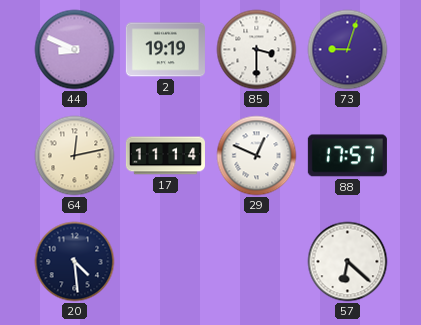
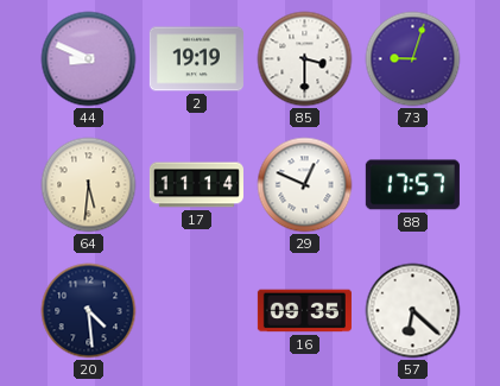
64: 12:13 -> 5:31
16: none -> 09:35
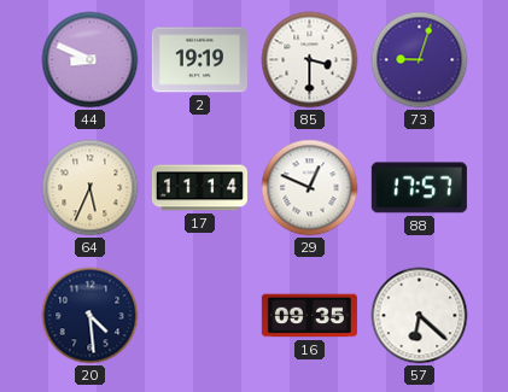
64: 5:31 -> 5:34
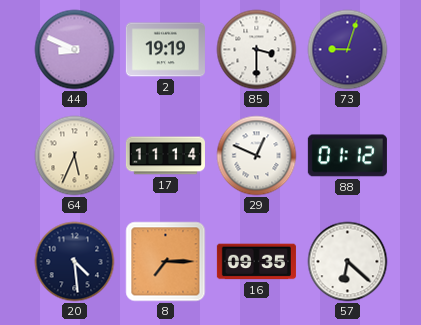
88: 17:57 -> 01:12
8: none -> 7:15
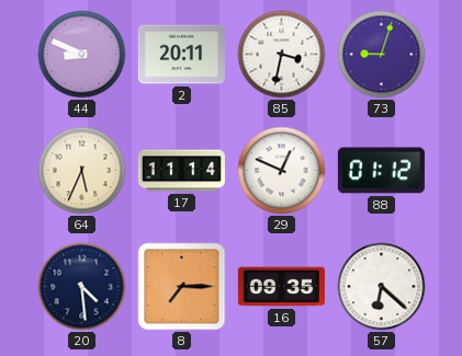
2: 19:19 -> 20:11
85: 3:30 -> 3:32
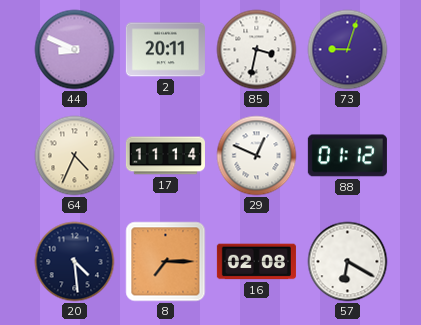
64: 5:34 -> 4:34
16: 09:35 -> 02:08
57: 6:22 -> 6:20
